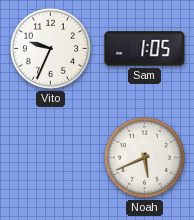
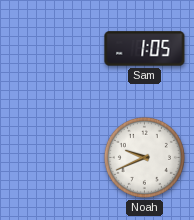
Vito: 9:34 -> none
Noah: 5:41 -> 9:41
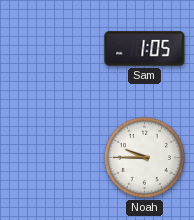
Noah: 9:41 -> 9:45
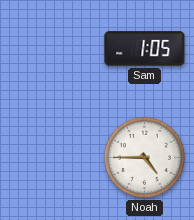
Noah: 9:45 -> 4:45
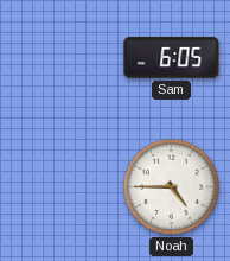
Sam: 1:05 -> 6:05
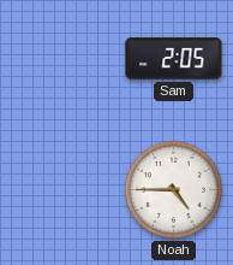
Sam: 6:05 -> 2:05
